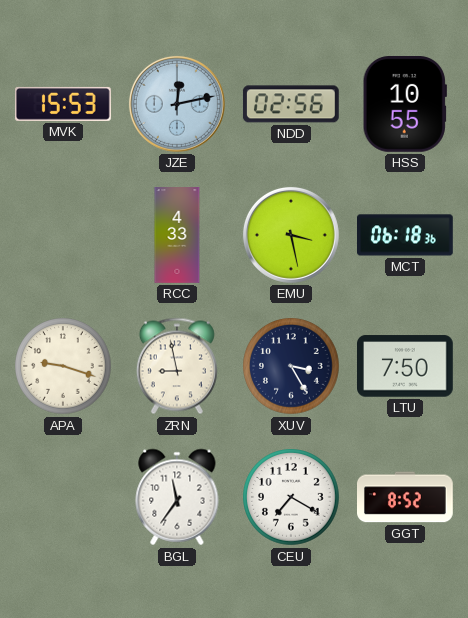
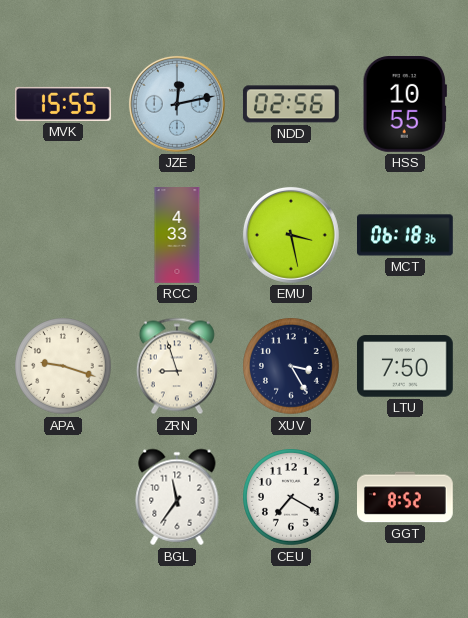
MVK: 15:53 -> 15:55
ZRN: 8:58 -> 8:57
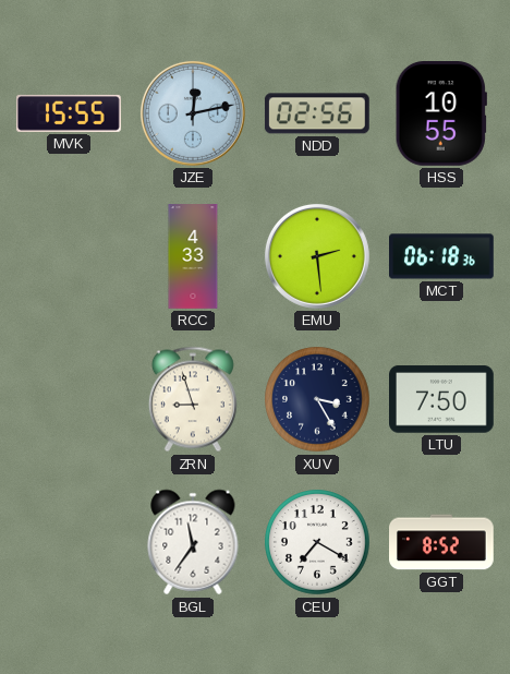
EMU: 3:28 -> 2:29
APA: 9:18 -> none
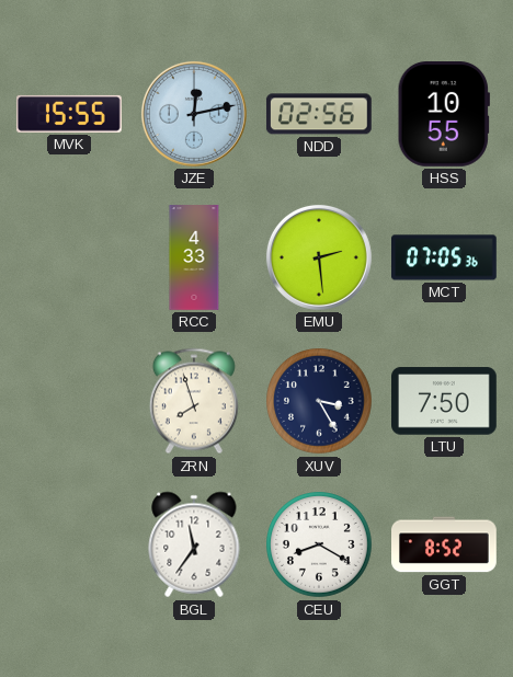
MCT: 06:18 -> 07:05
ZRN: 8:57 -> 7:57
CEU: 7:20 -> 8:20
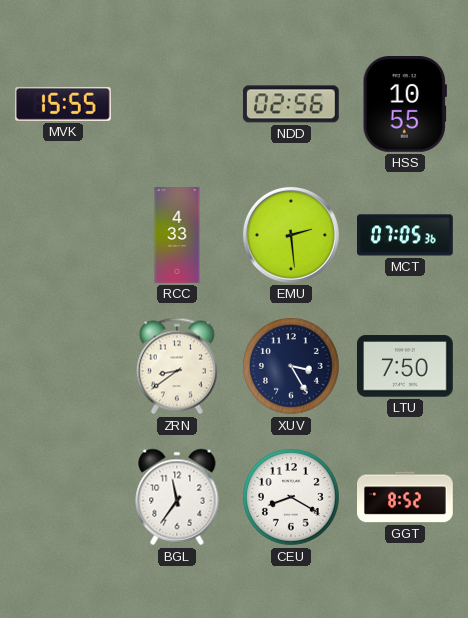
JZE: 12:13 -> none
ZRN: 7:57 -> 8:39
